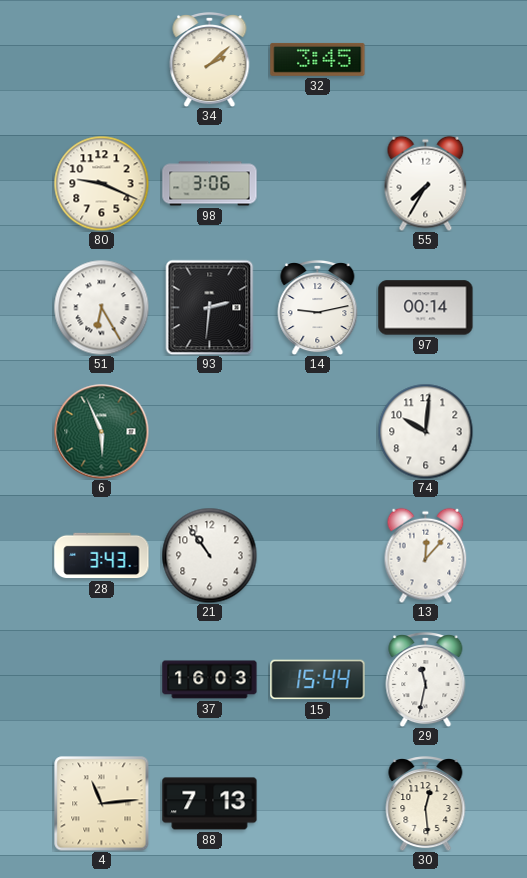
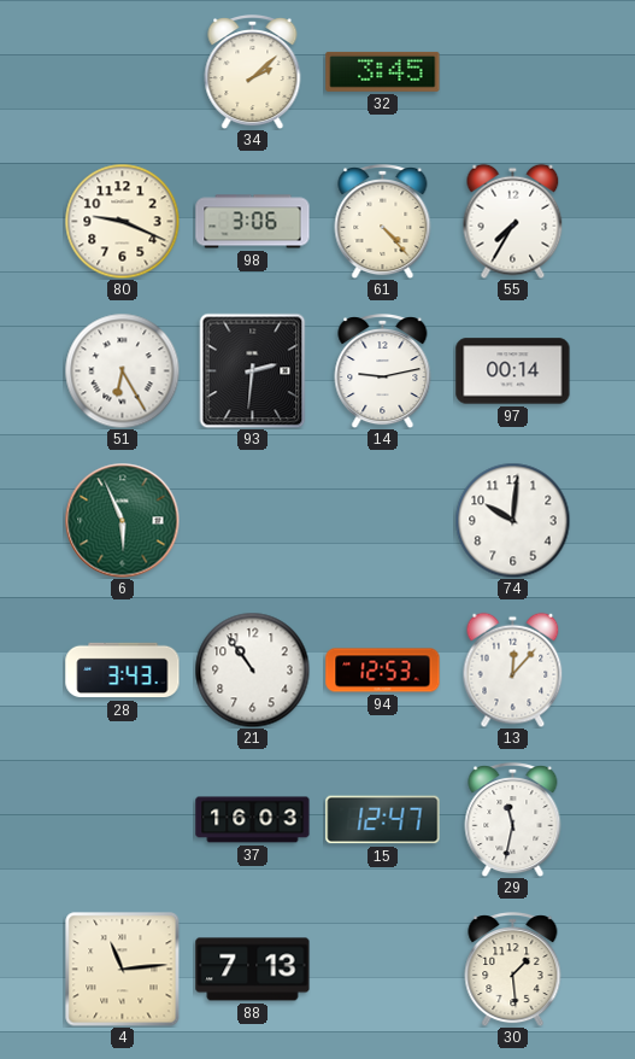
61: none -> 4:23
94: none -> 12:53
15: 15:44 -> 12:47
30: 12:29 -> 1:29
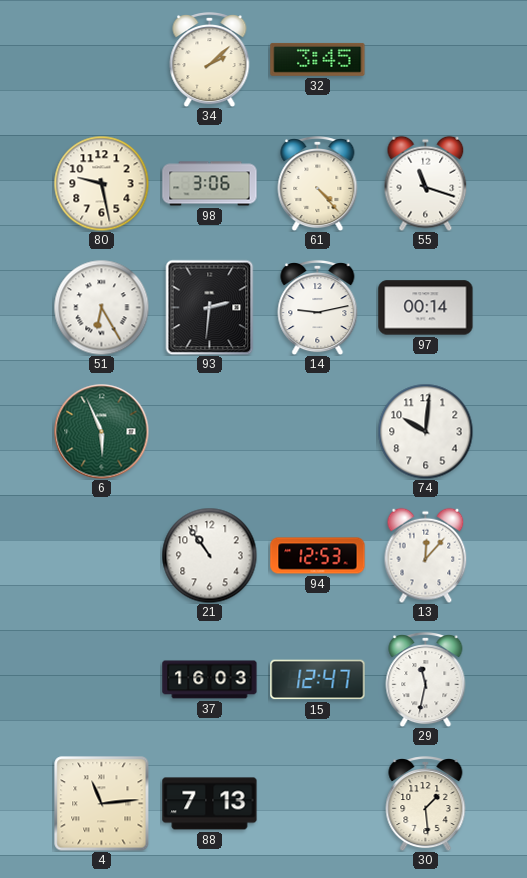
80: 9:19 -> 9:28
55: 7:35 -> 11:18
28: 3:43 -> none
